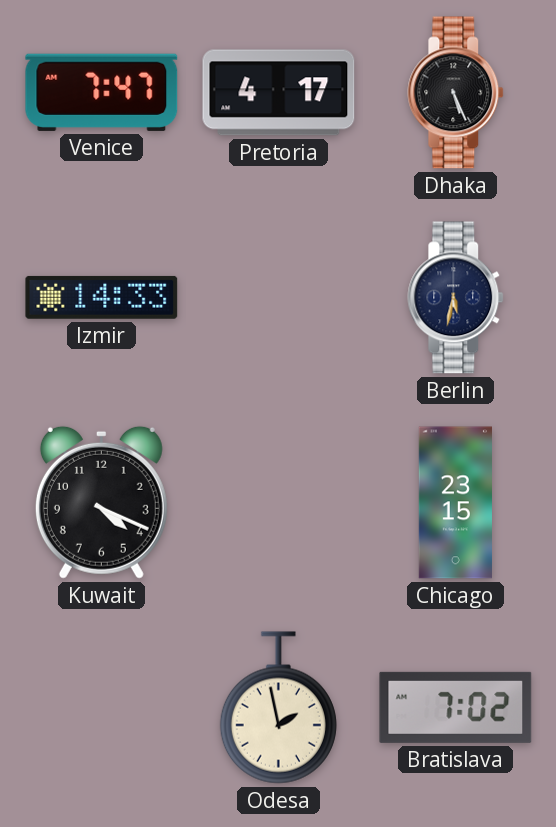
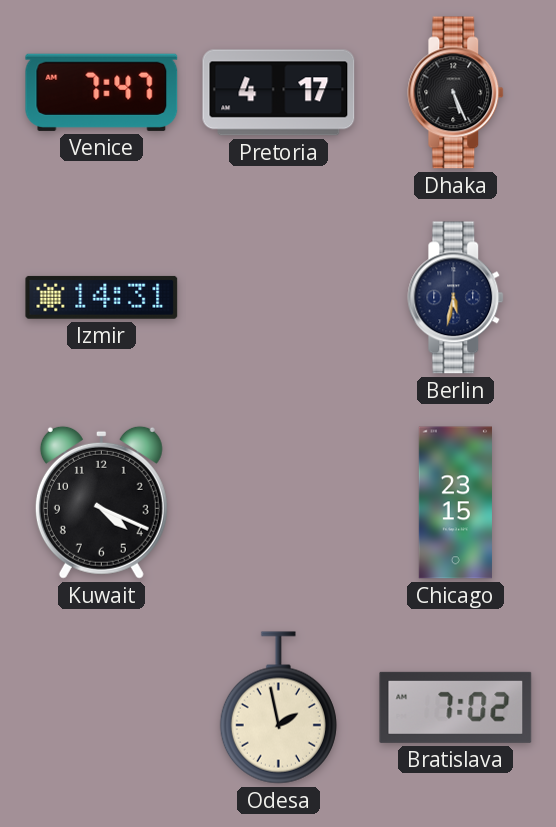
Izmir: 14:33 -> 14:31
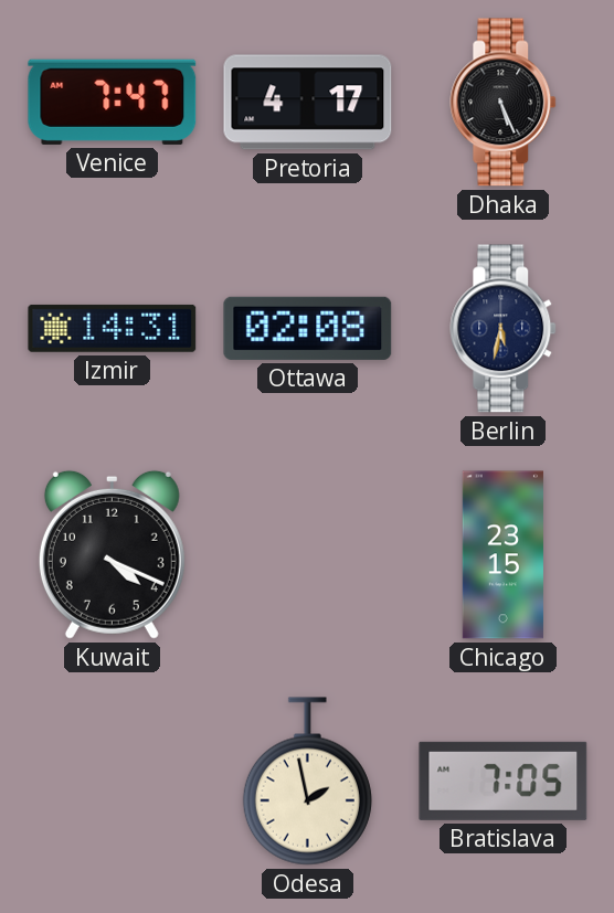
Ottawa: none -> 02:08
Bratislava: 7:02 -> 7:05
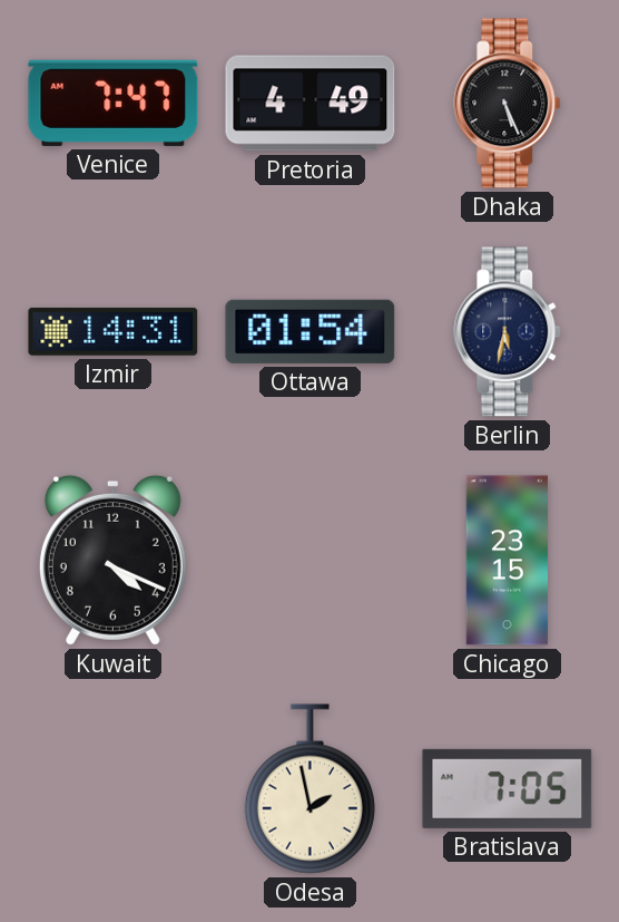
Pretoria: 4:17 -> 4:49
Ottawa: 02:08 -> 01:54
